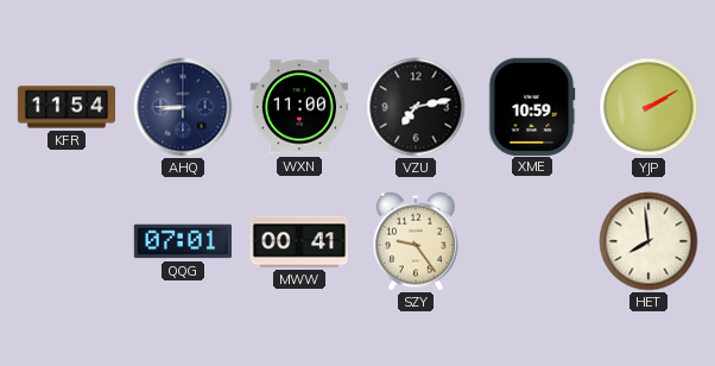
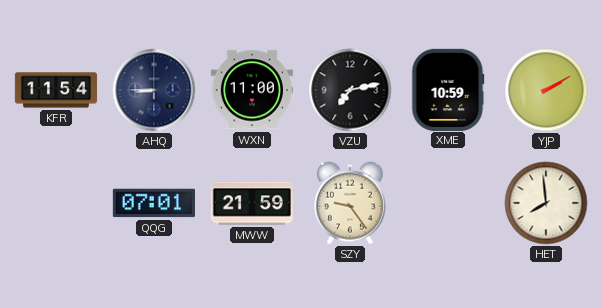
MWW: 00:41 -> 21:59
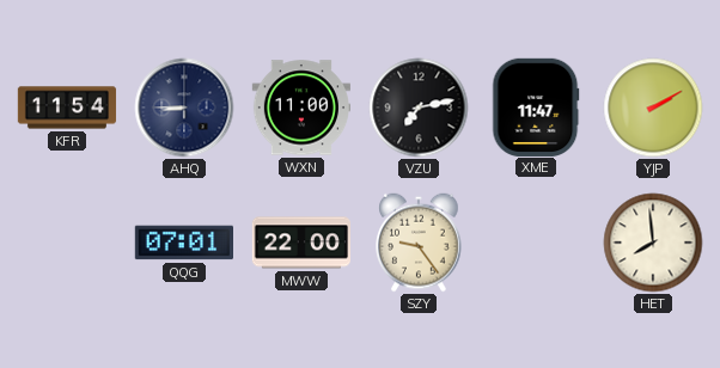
XME: 10:59 -> 11:47
MWW: 21:59 -> 22:00
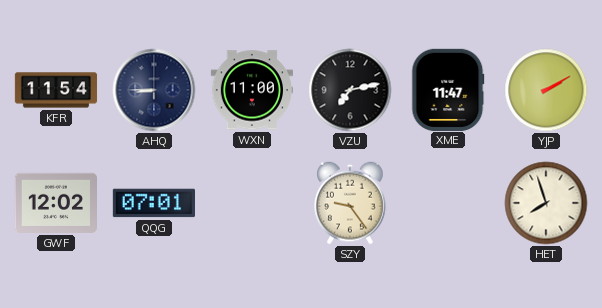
GWF: none -> 12:02
MWW: 22:00 -> none
HET: 7:59 -> 7:57
